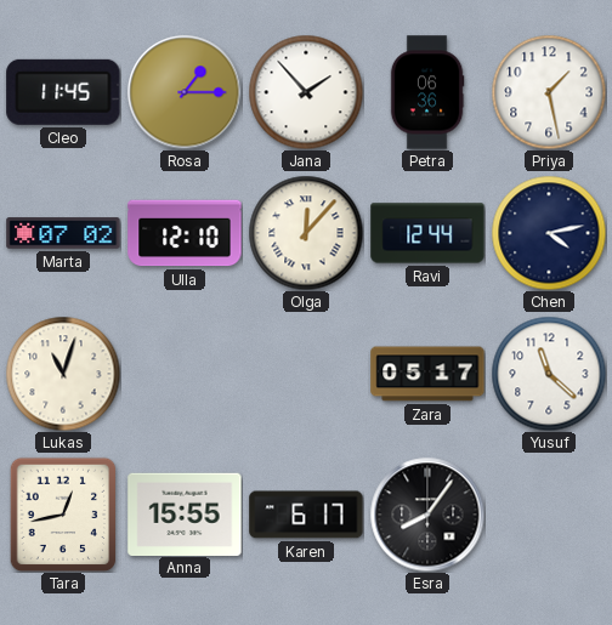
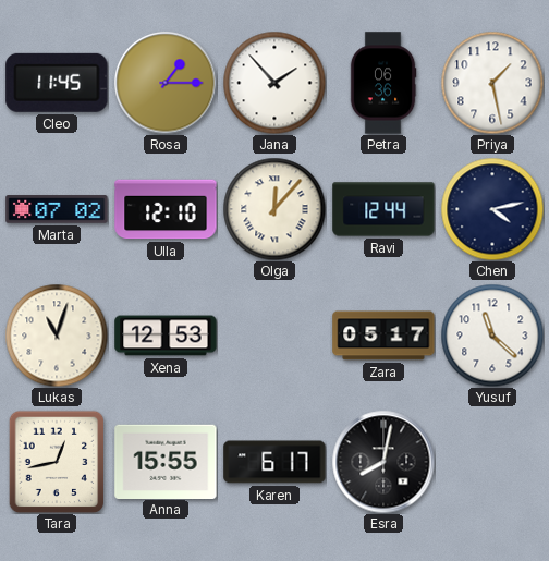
Xena: none -> 12:53
Esra: 8:06 -> 8:02
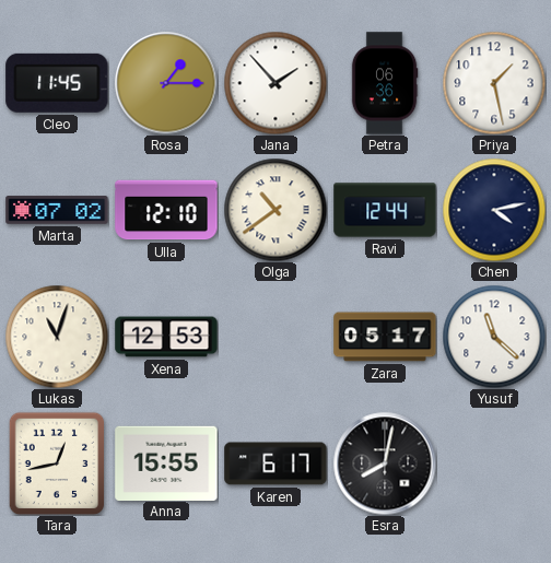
Olga: 12:07 -> 10:39
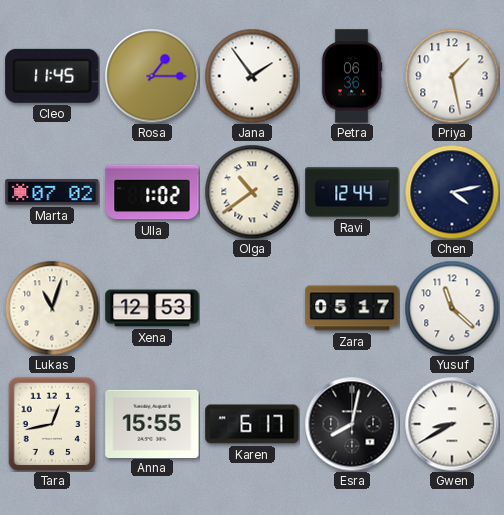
Jana: 1:53 -> 1:54
Ulla: 12:10 -> 1:02
Gwen: none -> 8:40
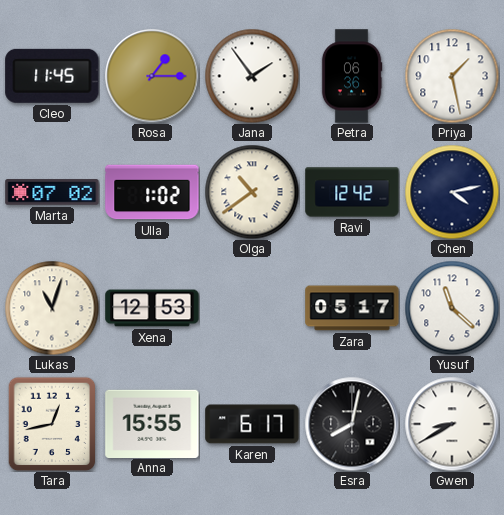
Ravi: 12:44 -> 12:42
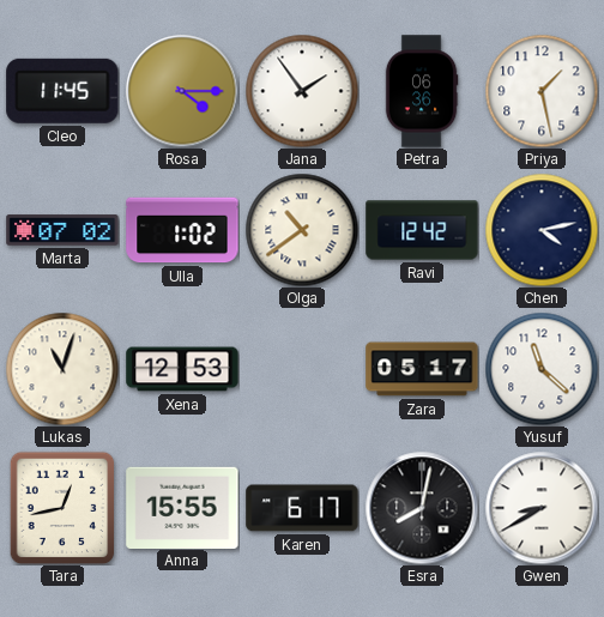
Rosa: 1:15 -> 4:15
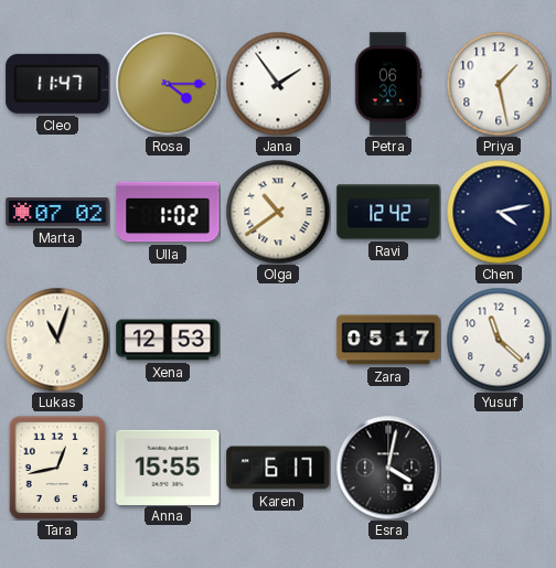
Cleo: 11:45 -> 11:47
Esra: 8:02 -> 4:02
Gwen: 8:40 -> none
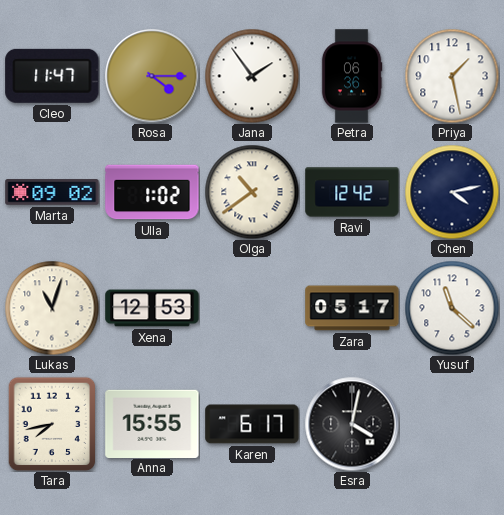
Marta: 07:02 -> 09:02
Tara: 12:43 -> 7:43
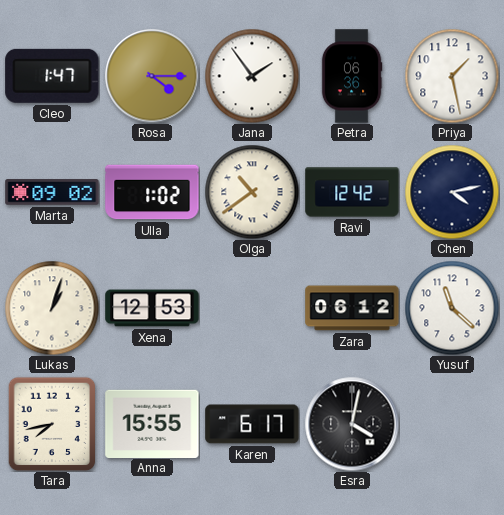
Cleo: 11:47 -> 1:47
Lukas: 11:03 -> 1:03
Zara: 05:17 -> 06:12
